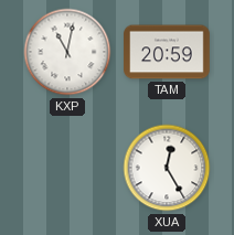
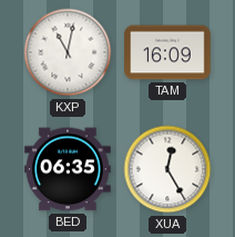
TAM: 20:59 -> 16:09
BED: none -> 06:35
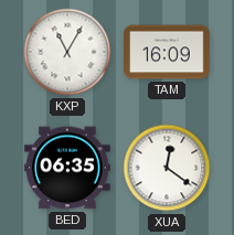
KXP: 11:02 -> 11:05
XUA: 12:25 -> 12:21
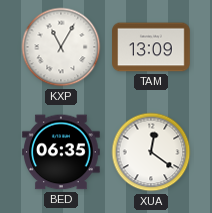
TAM: 16:09 -> 13:09
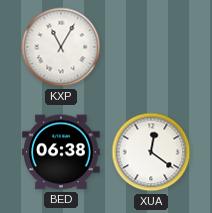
TAM: 13:09 -> none
BED: 06:35 -> 06:38
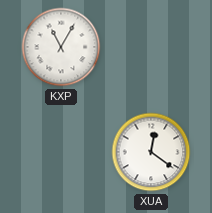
BED: 06:38 -> none
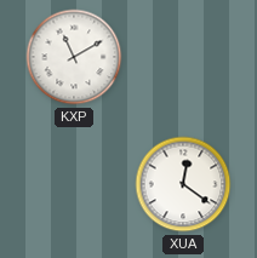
KXP: 11:05 -> 11:10
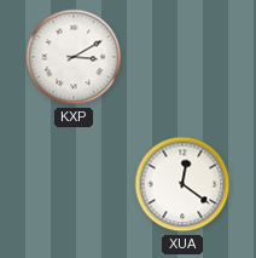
KXP: 11:10 -> 3:10
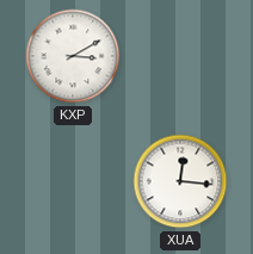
XUA: 12:21 -> 12:16
